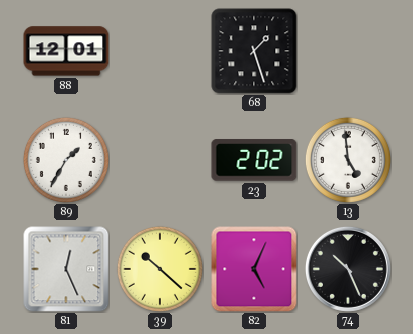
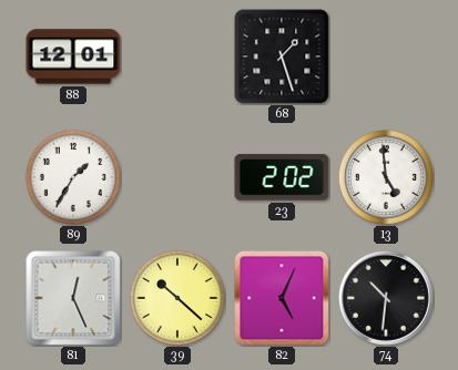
74: 10:26 -> 10:31
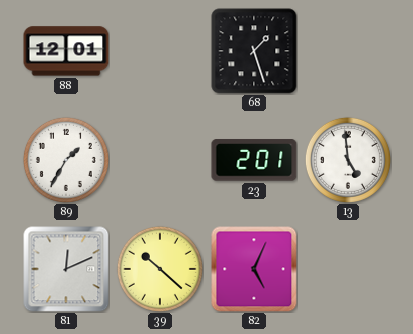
23: 2:02 -> 2:01
81: 12:26 -> 12:11
74: 10:31 -> none
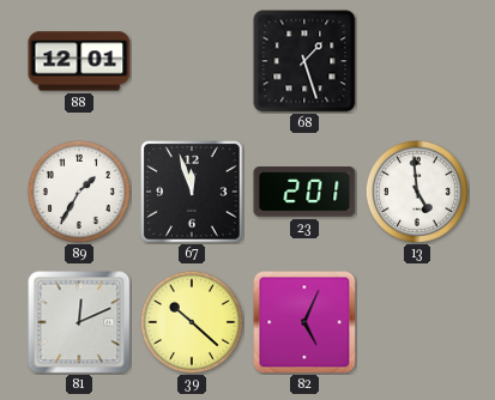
67: none -> 11:57
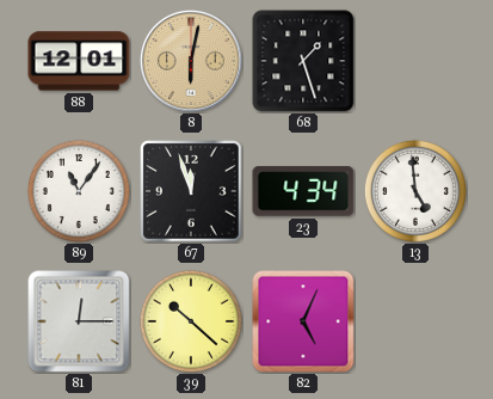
8: none -> 6:02
89: 1:35 -> 11:06
23: 2:01 -> 4:34
81: 12:11 -> 12:15
